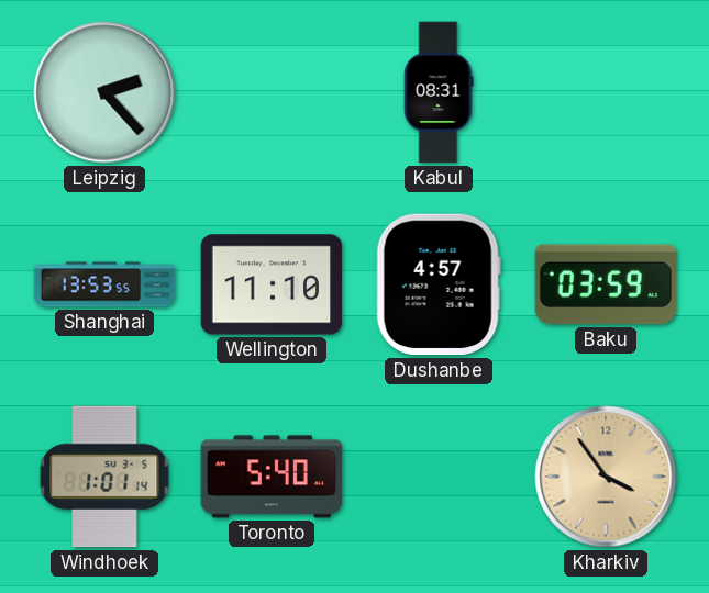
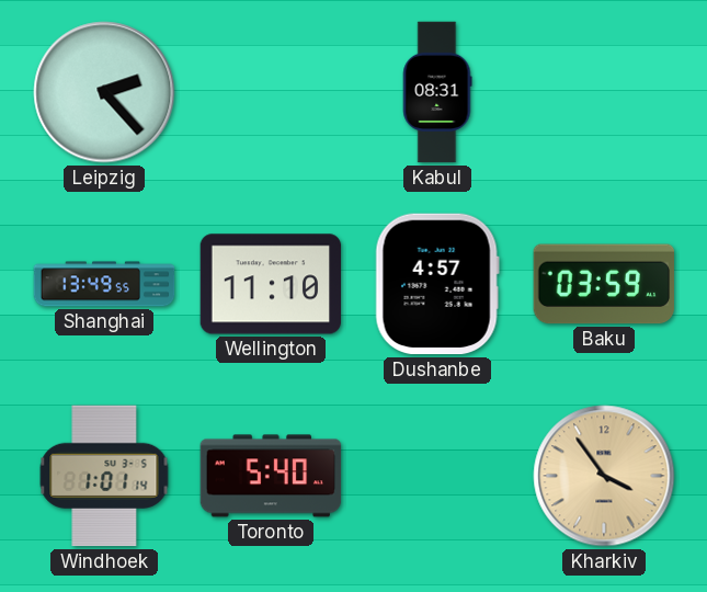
Shanghai: 13:53 -> 13:49
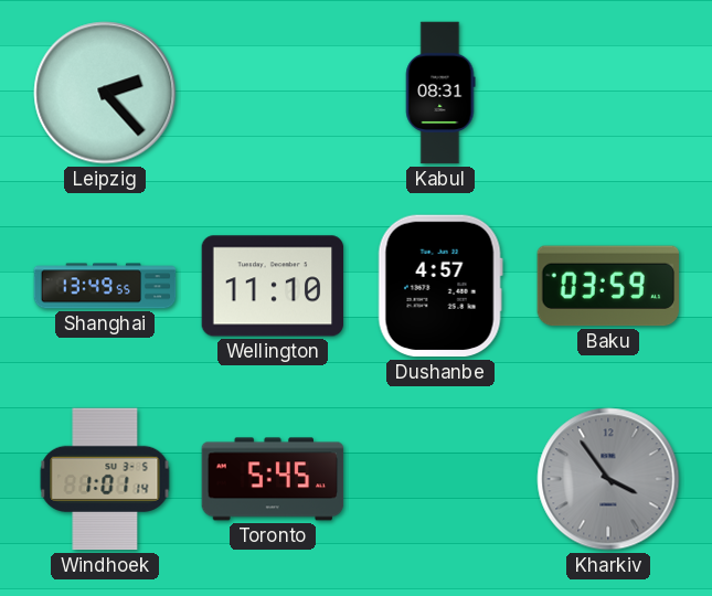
Toronto: 5:40 -> 5:45
Kharkiv dial: champagne -> grey
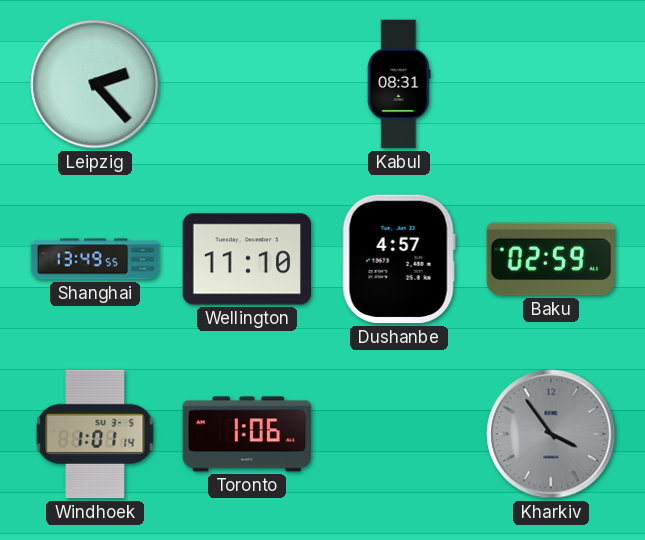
Baku: 03:59 -> 02:59
Toronto: 5:45 -> 1:06
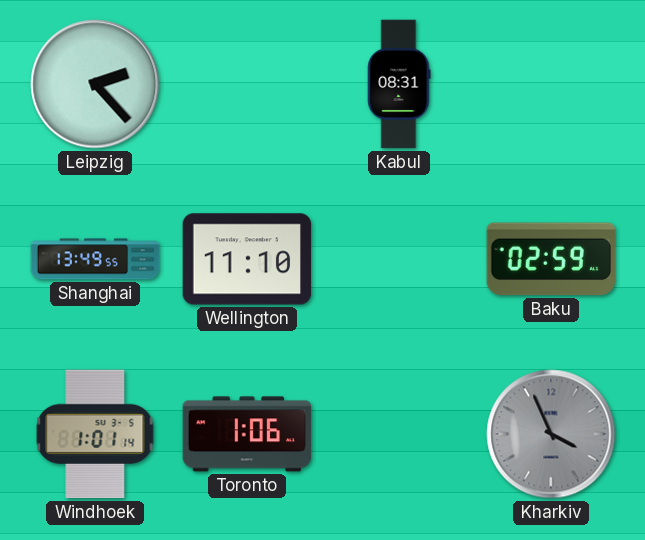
Dushanbe: 4:57 -> none
Kharkiv: 3:54 -> 3:56
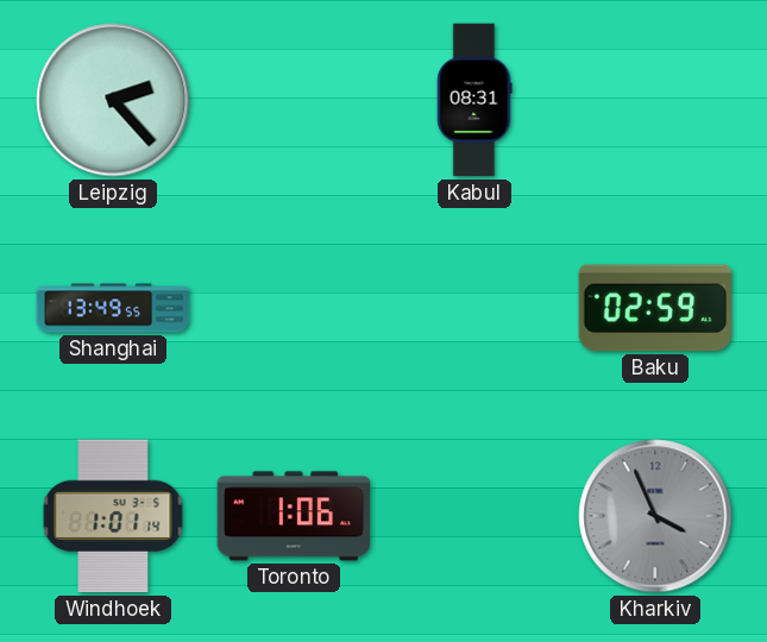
Wellington: 11:10 -> none
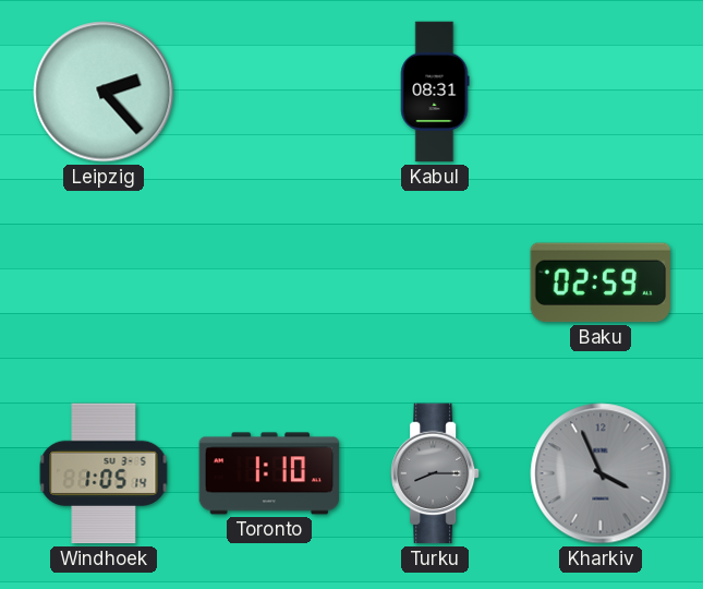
Shanghai: 13:49 -> none
Windhoek: 1:01 -> 1:05
Toronto: 1:06 -> 1:10
Turku: none -> 8:15
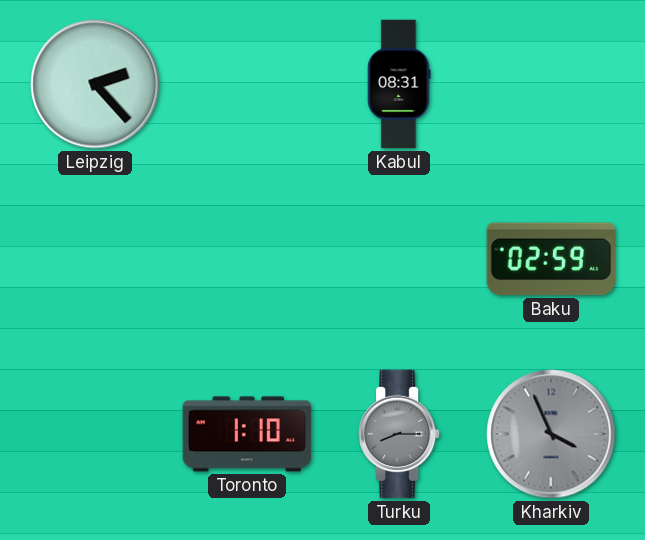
Windhoek: 1:05 -> none
